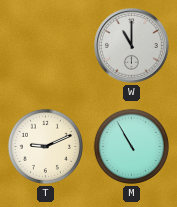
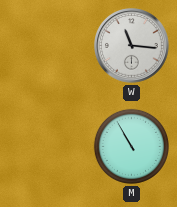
W: 11:00 -> 11:16
T: 9:11 -> none
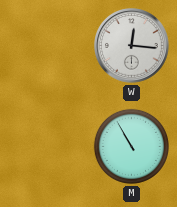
W: 11:16 -> 12:16
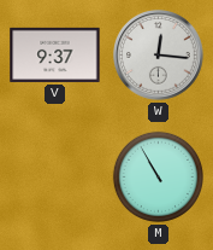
V: none -> 9:37
